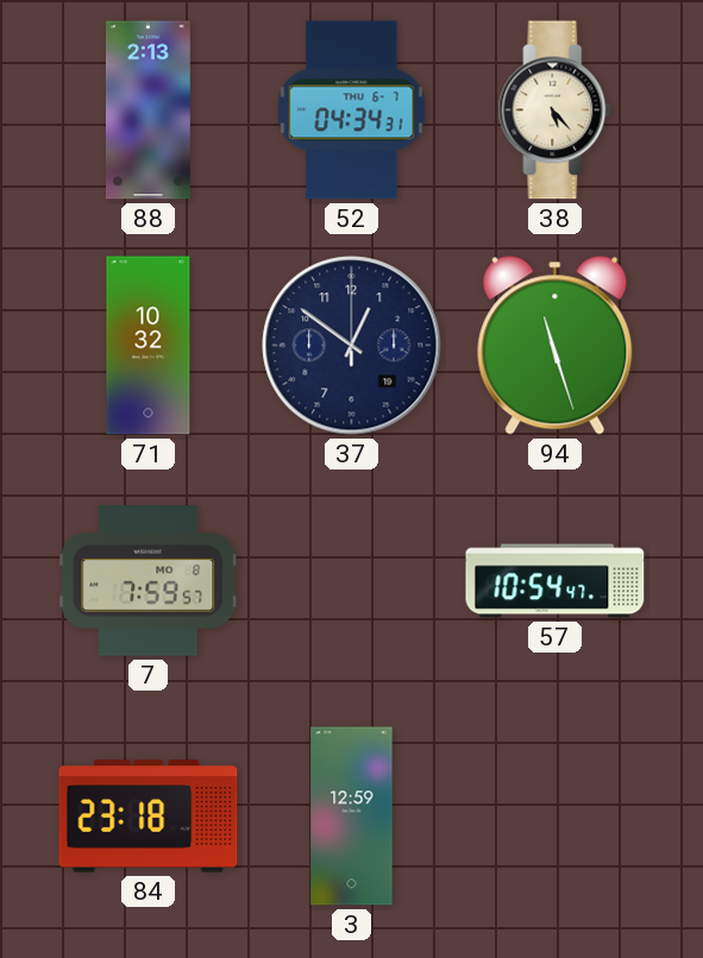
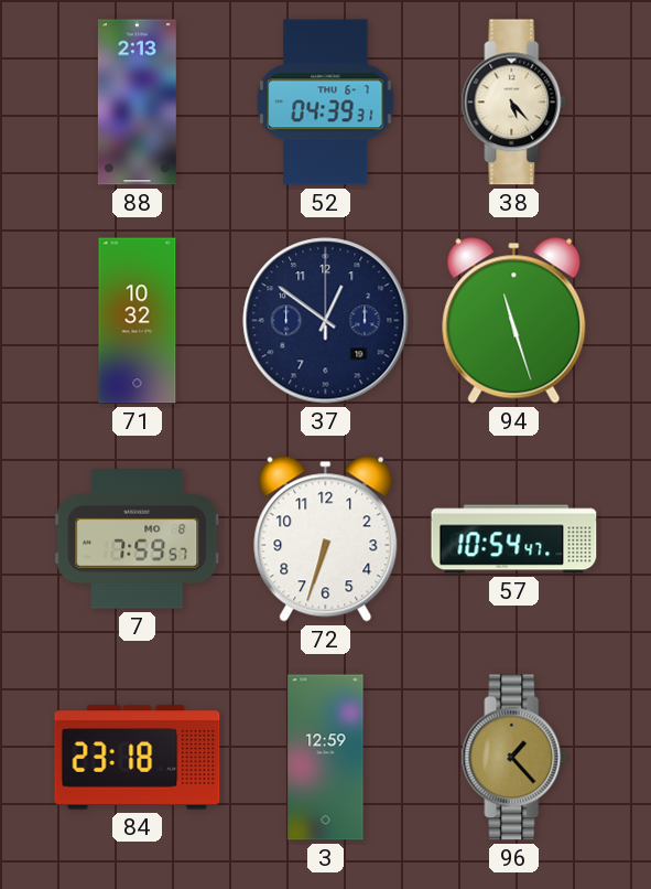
52: 04:34 -> 04:39
72: none -> 6:33
96: none -> 1:23
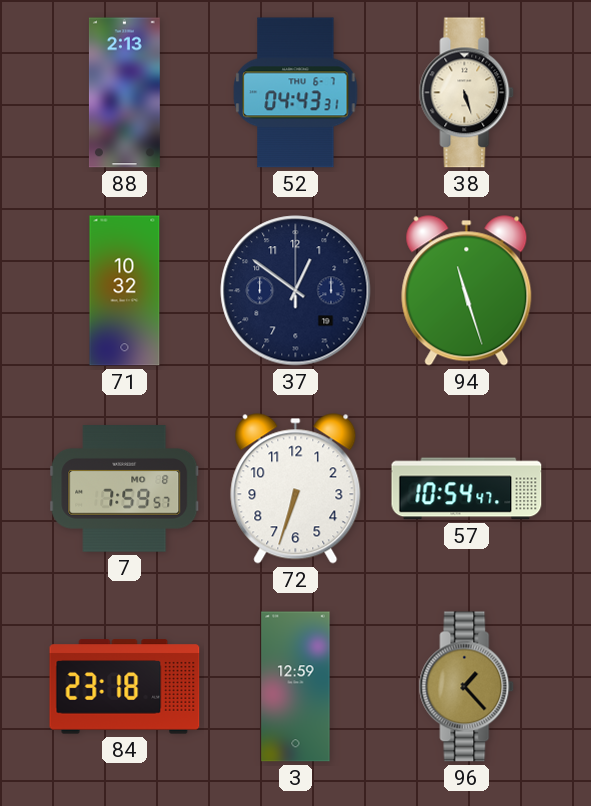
52: 04:39 -> 04:43
38: 5:23 -> 5:27
